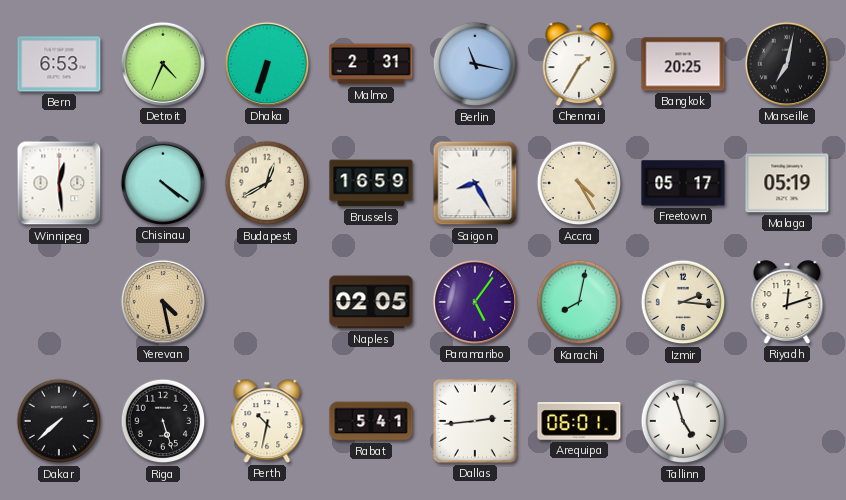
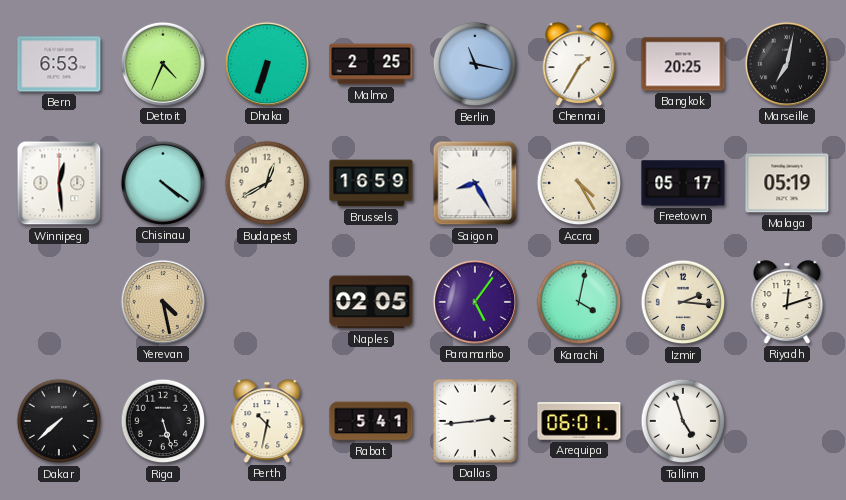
Malmo: 2:31 -> 2:25
Karachi: 8:02 -> 4:02
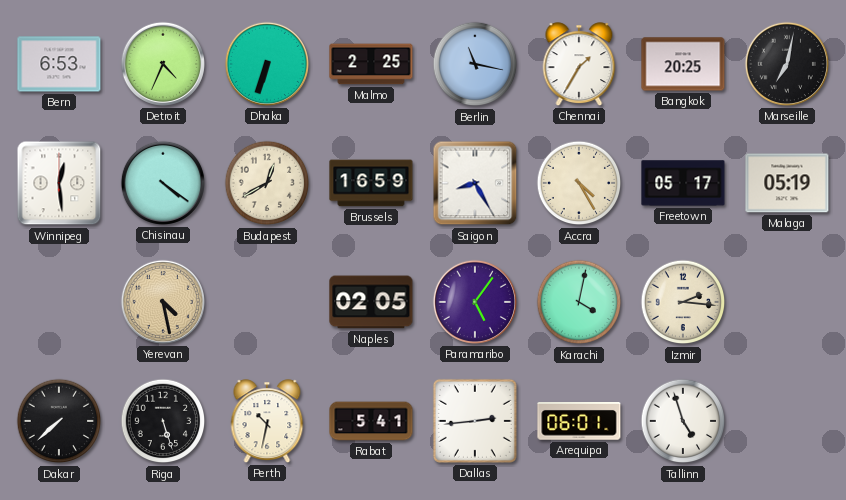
Riyadh: 12:12 -> none
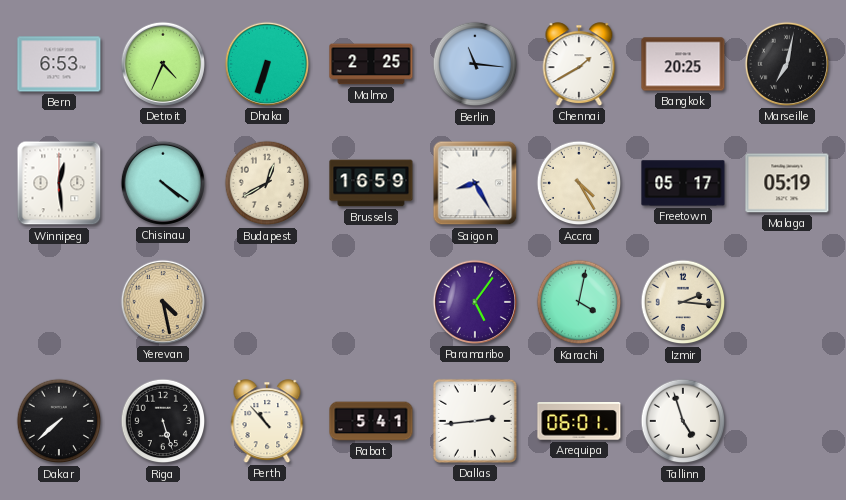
Berlin: 11:17 -> 11:16
Chennai: 1:35 -> 1:40
Naples: 02:05 -> none
Perth: 10:32 -> 10:53
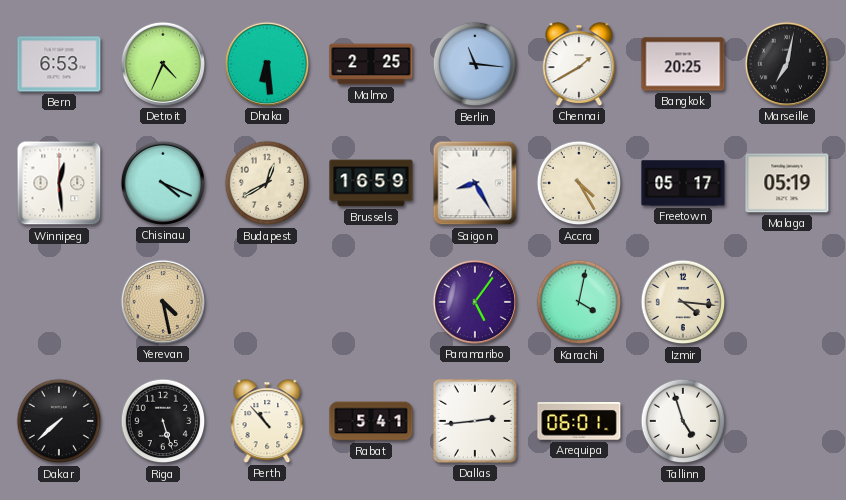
Dhaka: 6:33 -> 6:29
Chisinau: 4:21 -> 4:19
Izmir: 2:16 -> 4:16
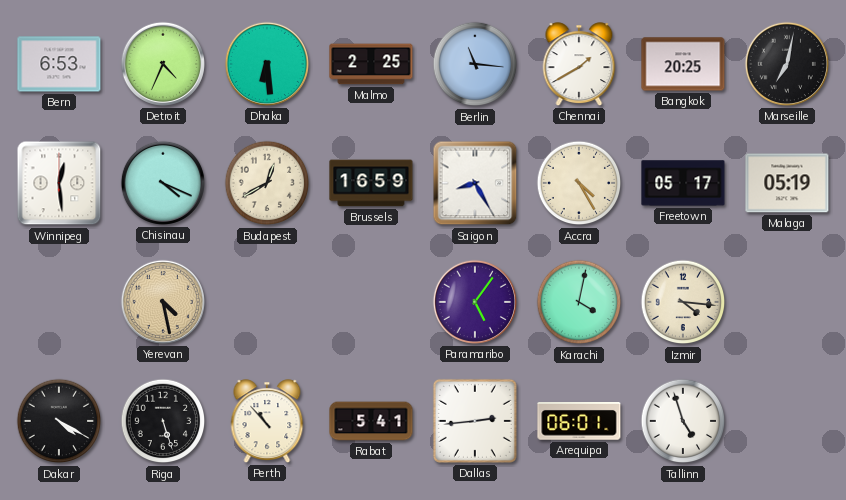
Dakar: 7:38 -> 4:20
